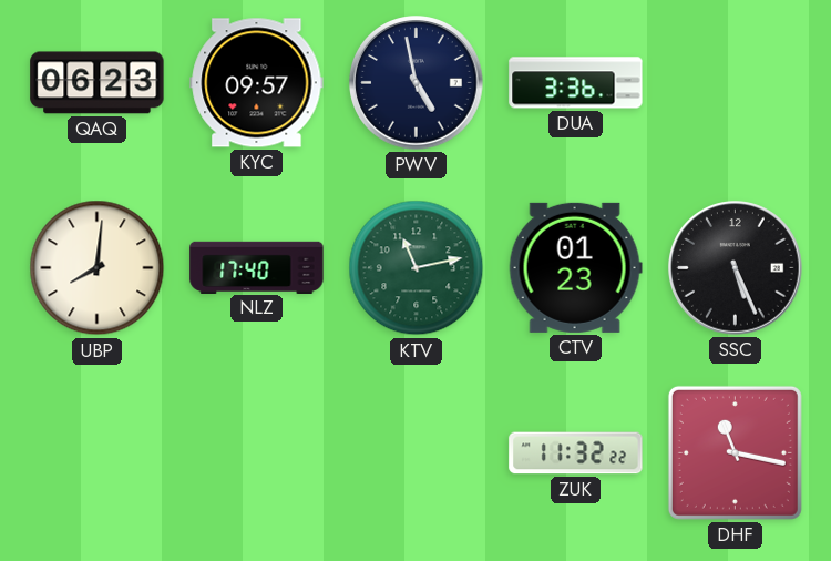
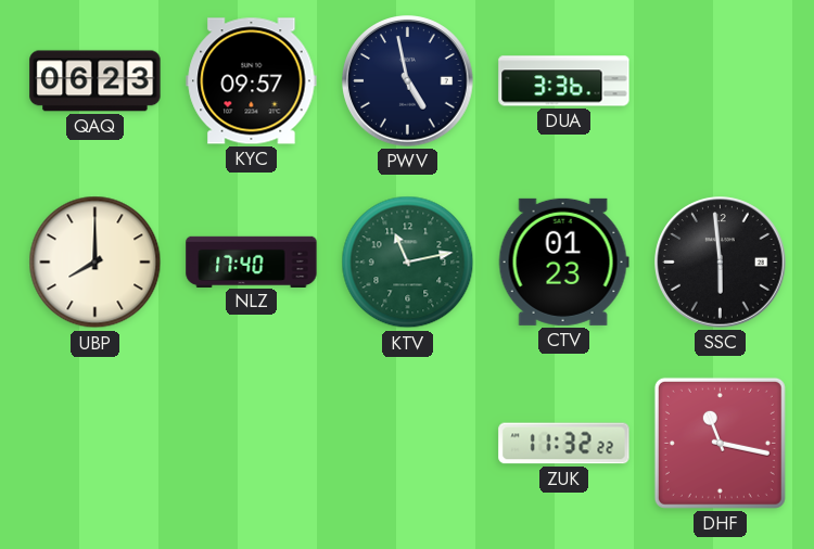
UBP: 8:01 -> 8:00
SSC: 5:26 -> 5:59
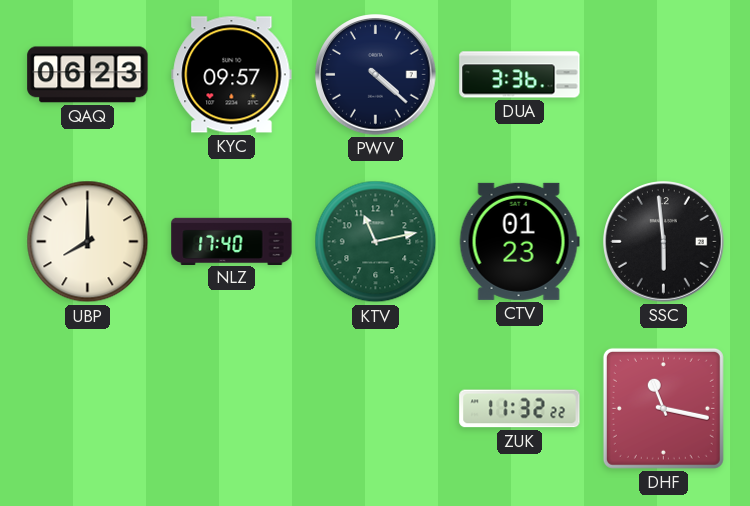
PWV: 4:58 -> 4:22
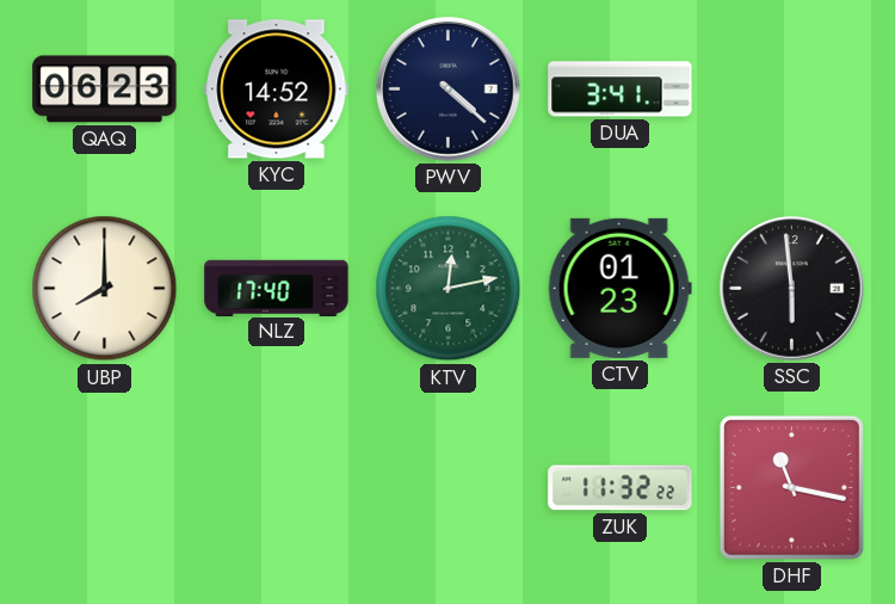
KYC: 09:57 -> 14:52
DUA: 3:36 -> 3:41
KTV: 11:13 -> 12:13
